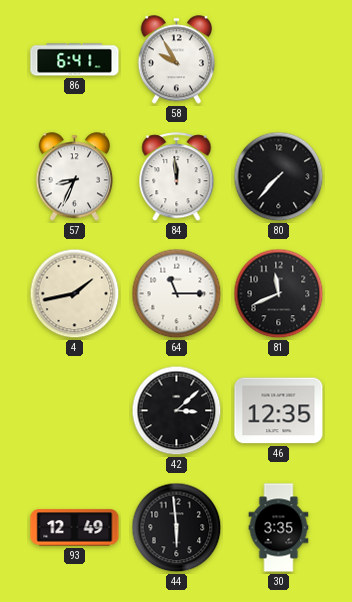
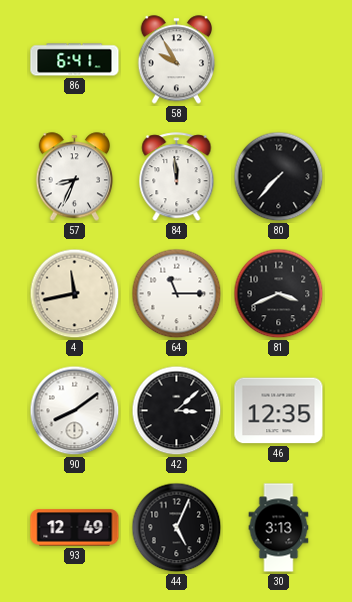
4: 1:43 -> 11:43
81: 11:41 -> 3:41
90: none -> 8:09
44: 5:59 -> 5:04
30: 3:35 -> 3:13
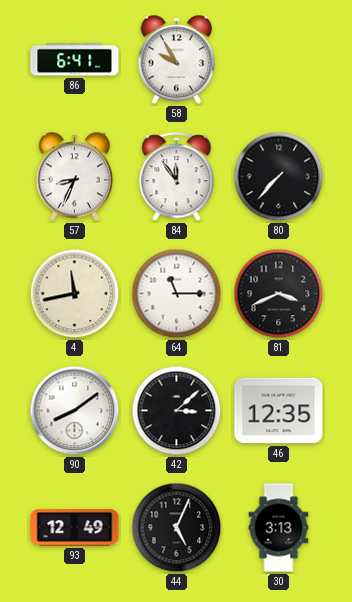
84: 11:59 -> 11:54
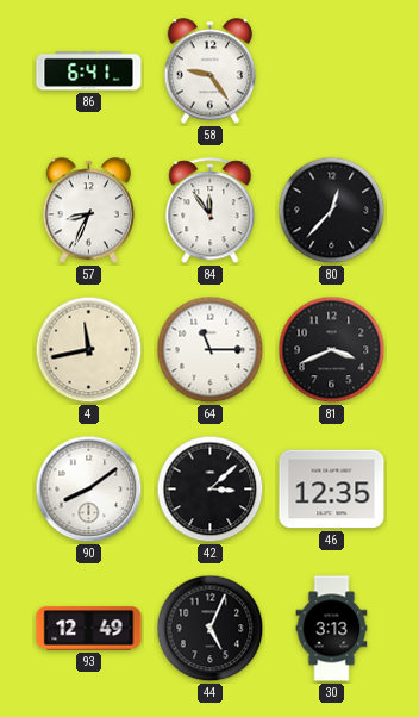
58: 9:55 -> 9:24
80: 7:37 -> 12:37
